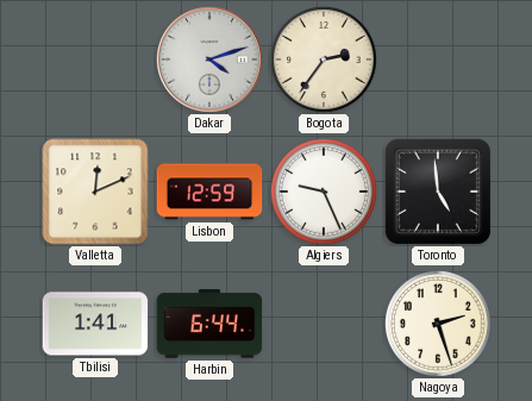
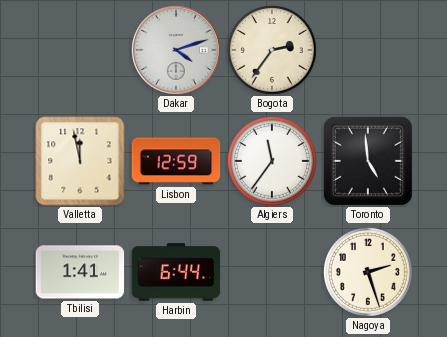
Valletta: 12:11 -> 11:58
Algiers: 9:26 -> 11:36
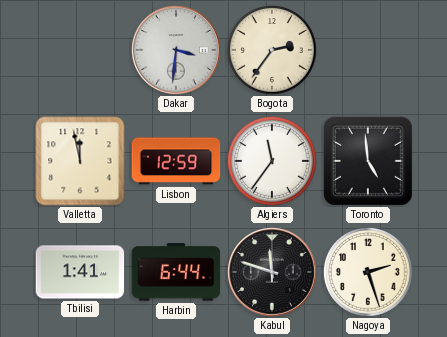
Dakar: 4:12 -> 3:31
Kabul: none -> 11:48
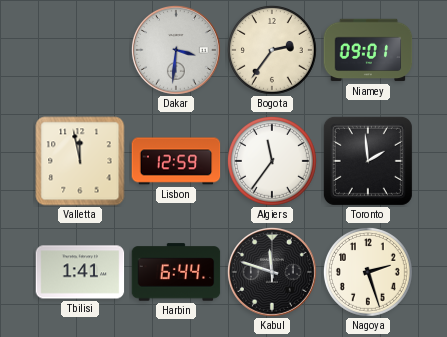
Niamey: none -> 09:01
Toronto: 4:59 -> 1:59
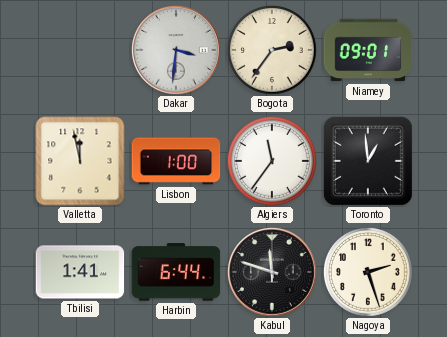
Lisbon: 12:59 -> 1:00
Toronto: 1:59 -> 12:59
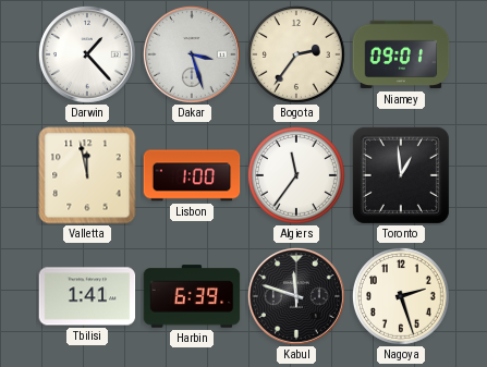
Darwin: none -> 1:23
Dakar: 3:31 -> 3:27
Harbin: 6:44 -> 6:39
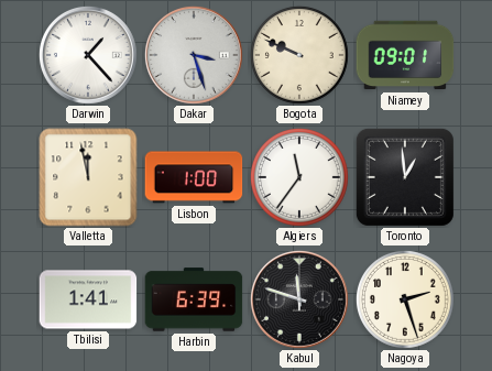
Bogota: 2:36 -> 9:49
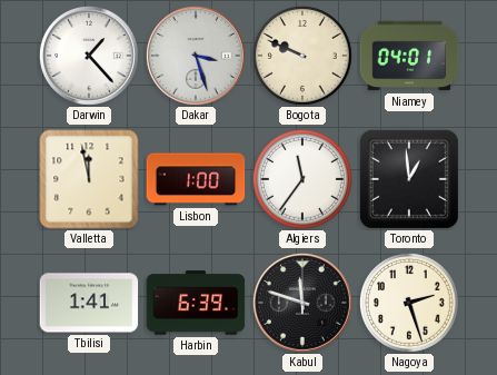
Niamey: 09:01 -> 04:01
